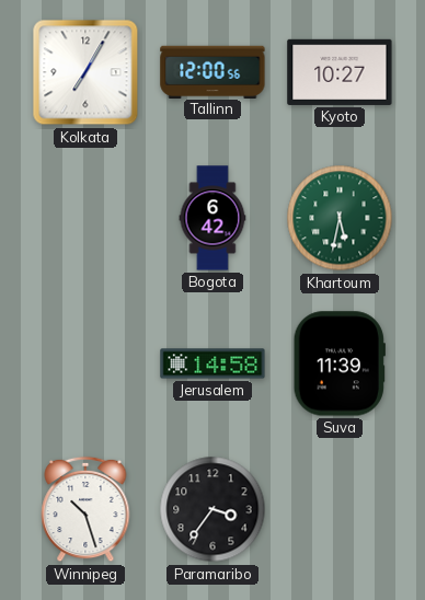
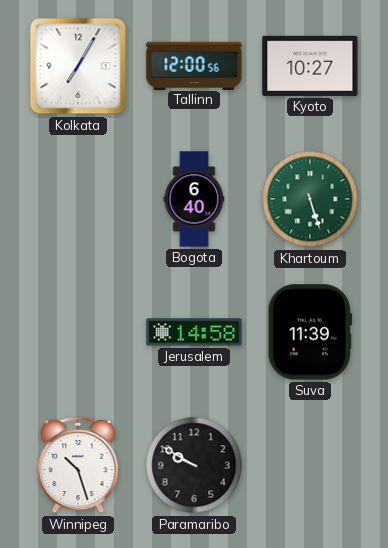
Bogota: 6:42 -> 6:40
Khartoum: 5:32 -> 5:27
Paramaribo: 3:36 -> 9:50
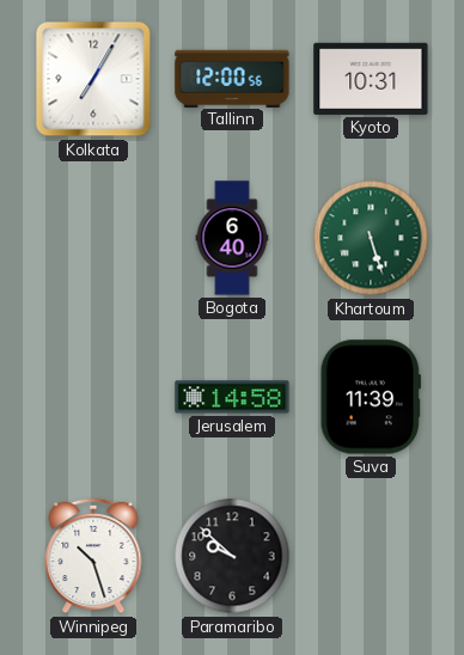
Kyoto: 10:27 -> 10:31
Paramaribo: 9:50 -> 9:52
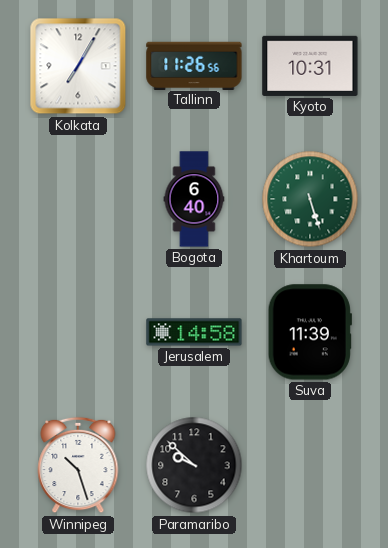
Tallinn: 12:00 -> 11:26
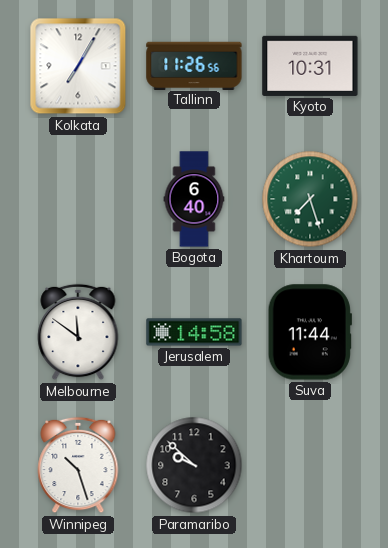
Khartoum: 5:27 -> 7:27
Melbourne: none -> 11:51
Suva: 11:39 -> 11:44
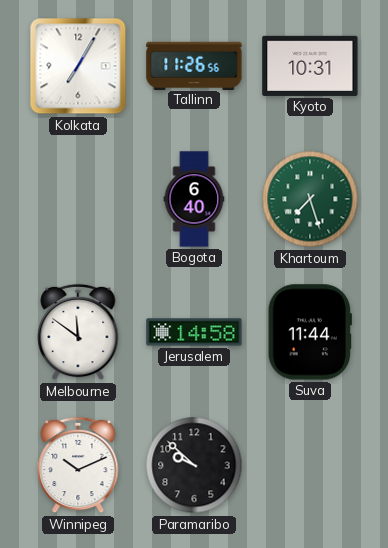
Winnipeg: 10:27 -> 10:11
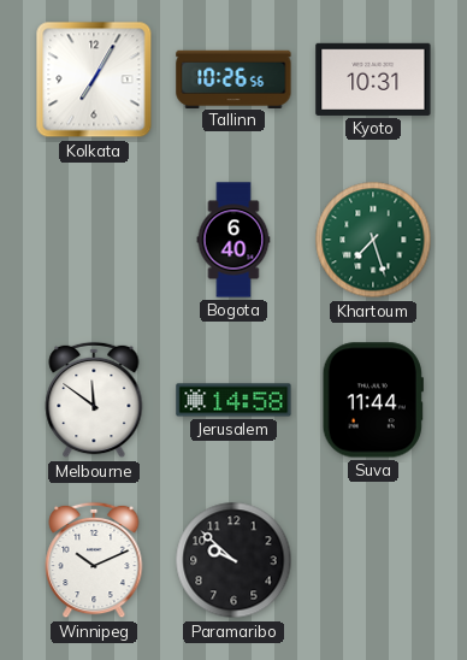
Tallinn: 11:26 -> 10:26
